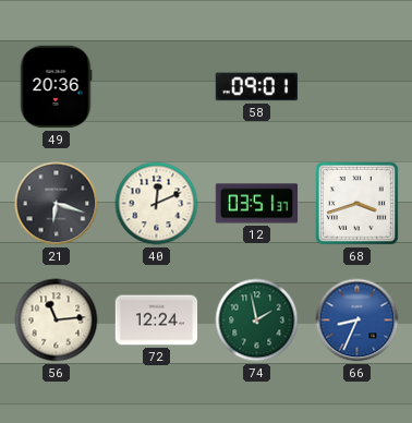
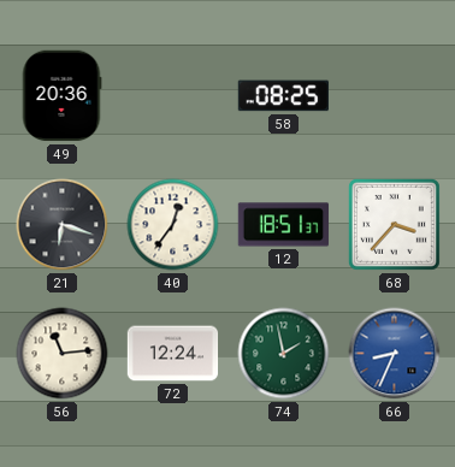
58: 09:01 -> 08:25
40: 12:11 -> 12:36
12: 03:51 -> 18:51
68: 3:42 -> 3:37
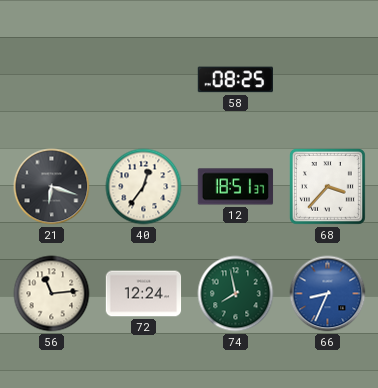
49: 20:36 -> none
74: 1:58 -> 7:58
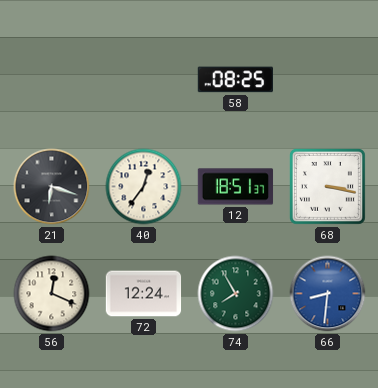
68: 3:37 -> 3:17
56: 11:14 -> 12:19
74: 7:58 -> 7:55
66: 8:34 -> 8:31
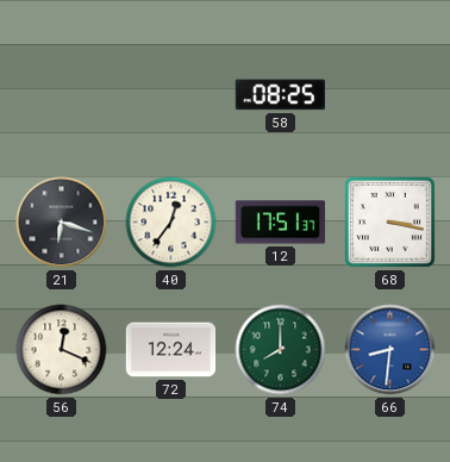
12: 18:51 -> 17:51
74: 7:55 -> 8:00
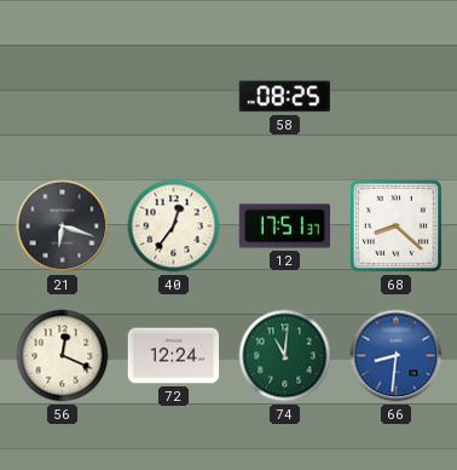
68: 3:17 -> 8:22
74: 8:00 -> 11:01
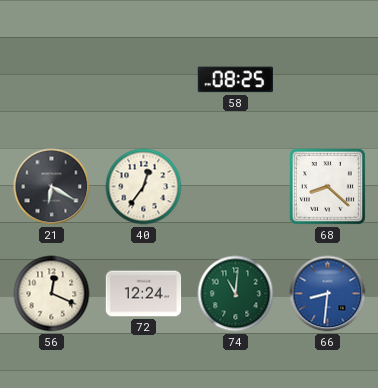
21: 6:18 -> 6:20
12: 17:51 -> none
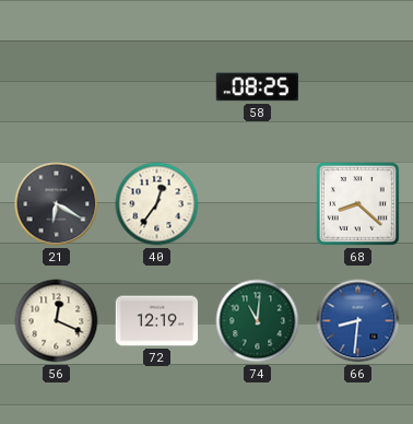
72: 12:24 -> 12:19
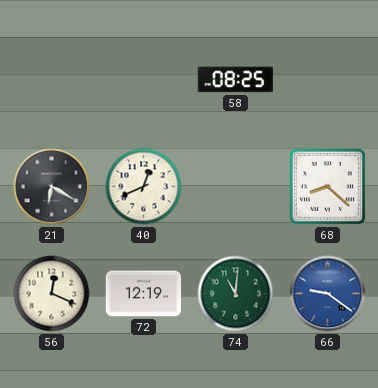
40: 12:36 -> 12:41
66: 8:31 -> 9:21
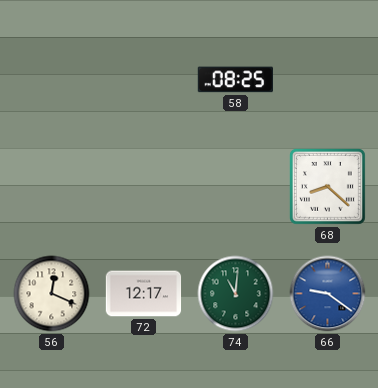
21: 6:20 -> none
40: 12:41 -> none
72: 12:19 -> 12:17
